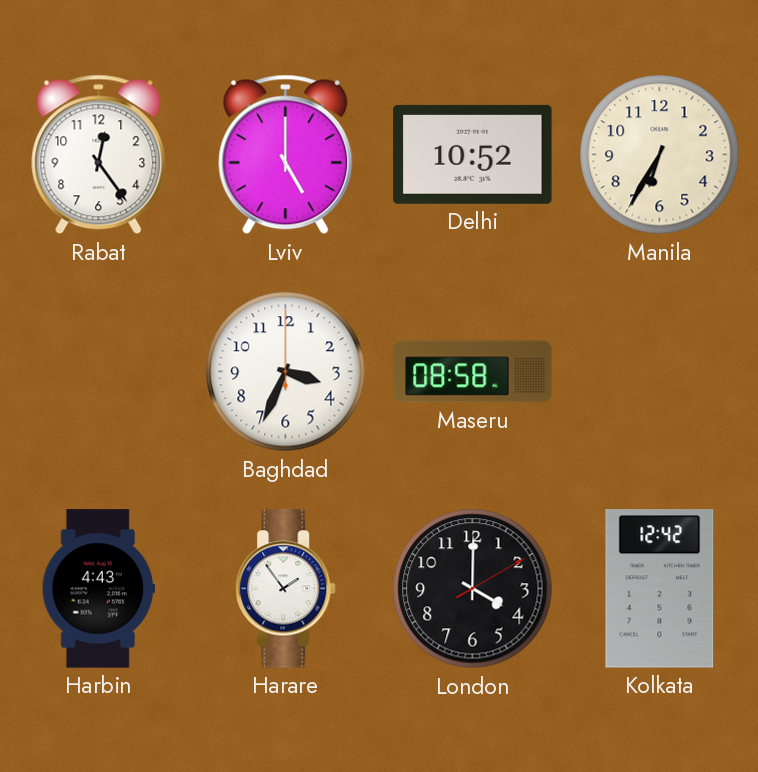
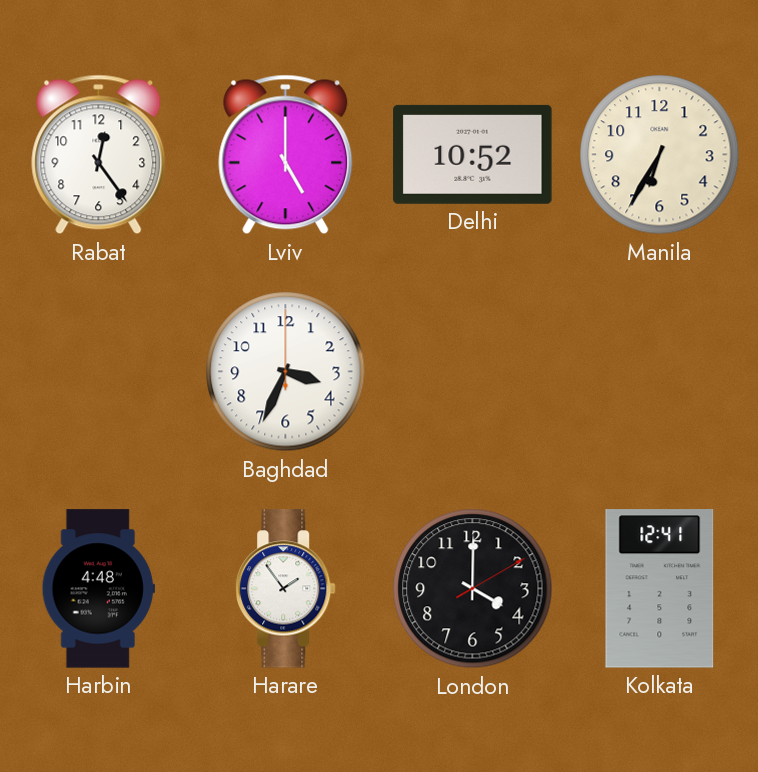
Maseru: 08:58 -> none
Harbin: 4:43 -> 4:48
Kolkata: 12:42 -> 12:41
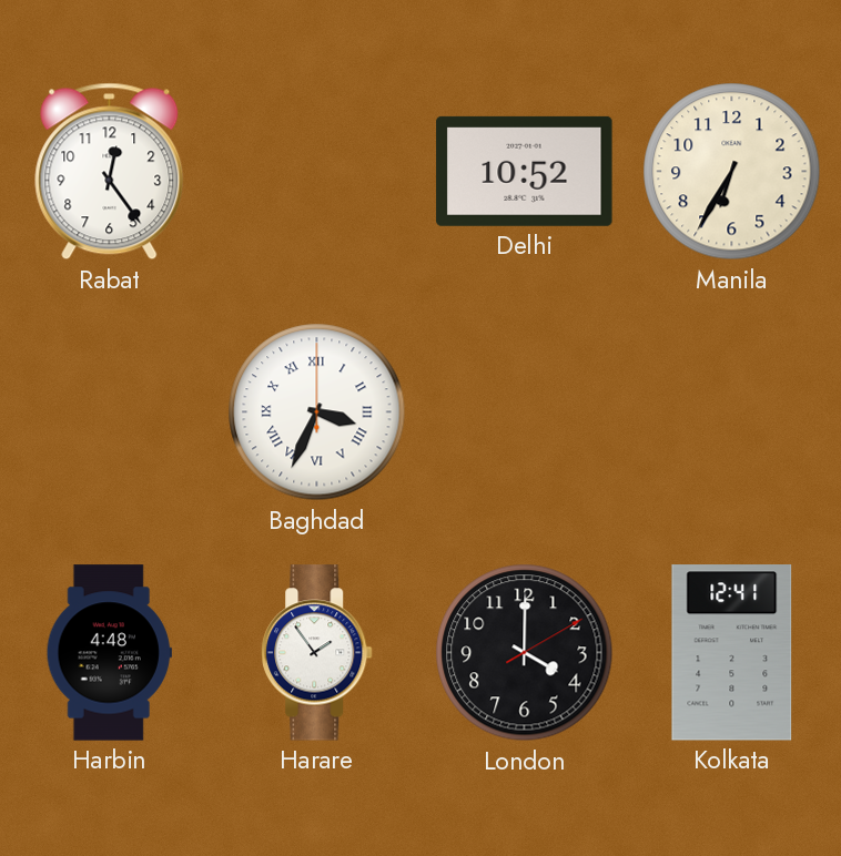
Lviv: 5:00 -> none
Baghdad numerals: Arabic -> Roman
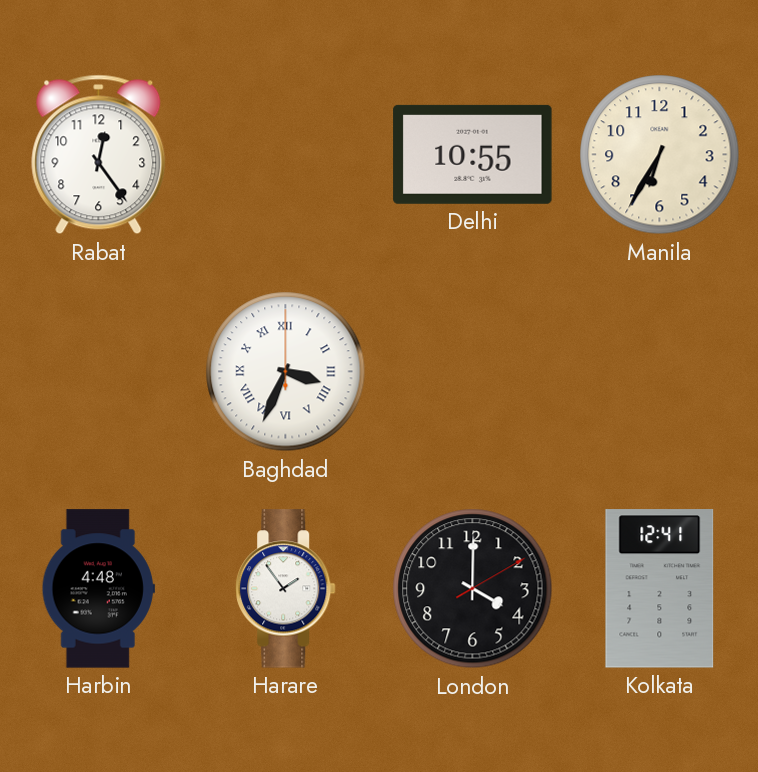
Delhi: 10:52 -> 10:55
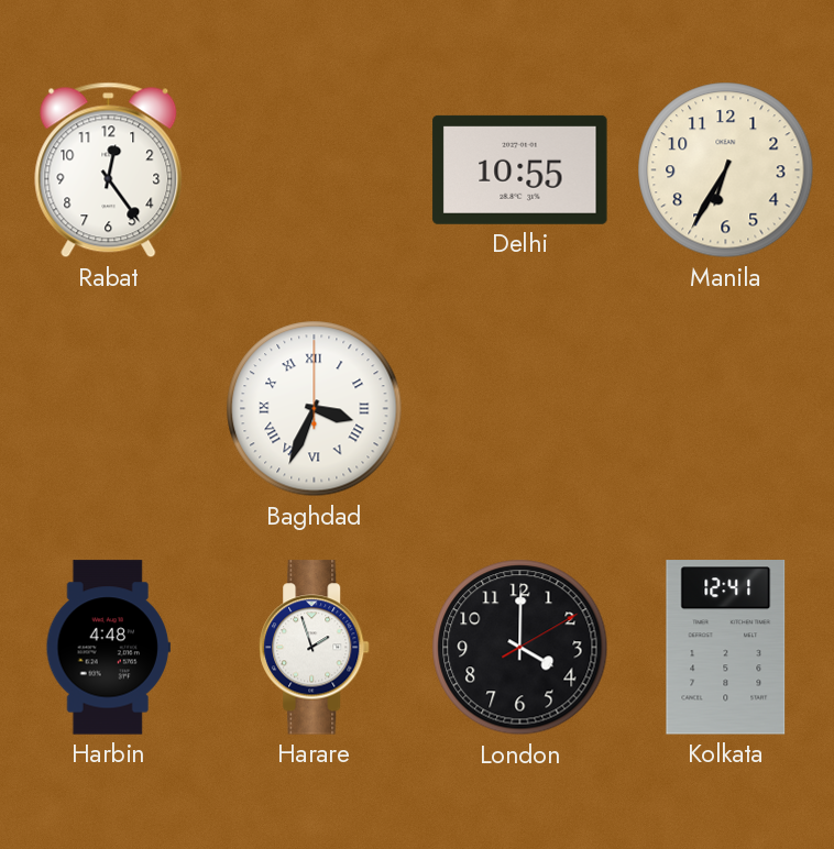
Harare: 1:54 -> 1:57
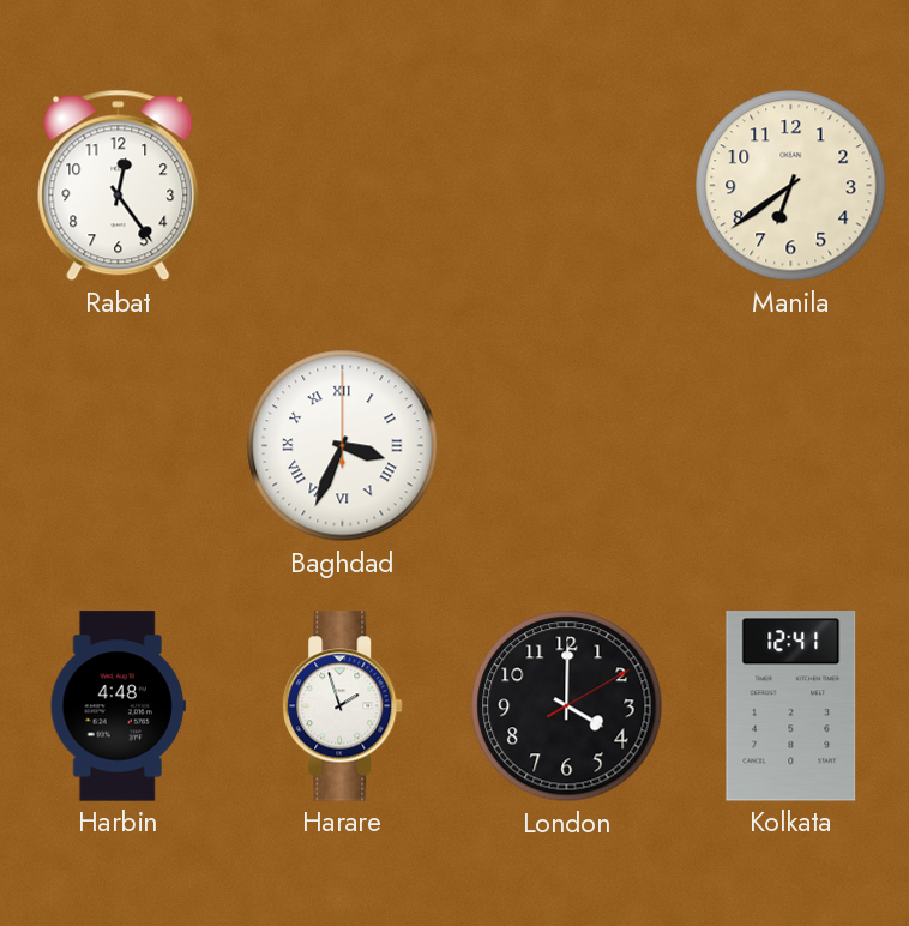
Delhi: 10:55 -> none
Manila: 6:35 -> 6:39
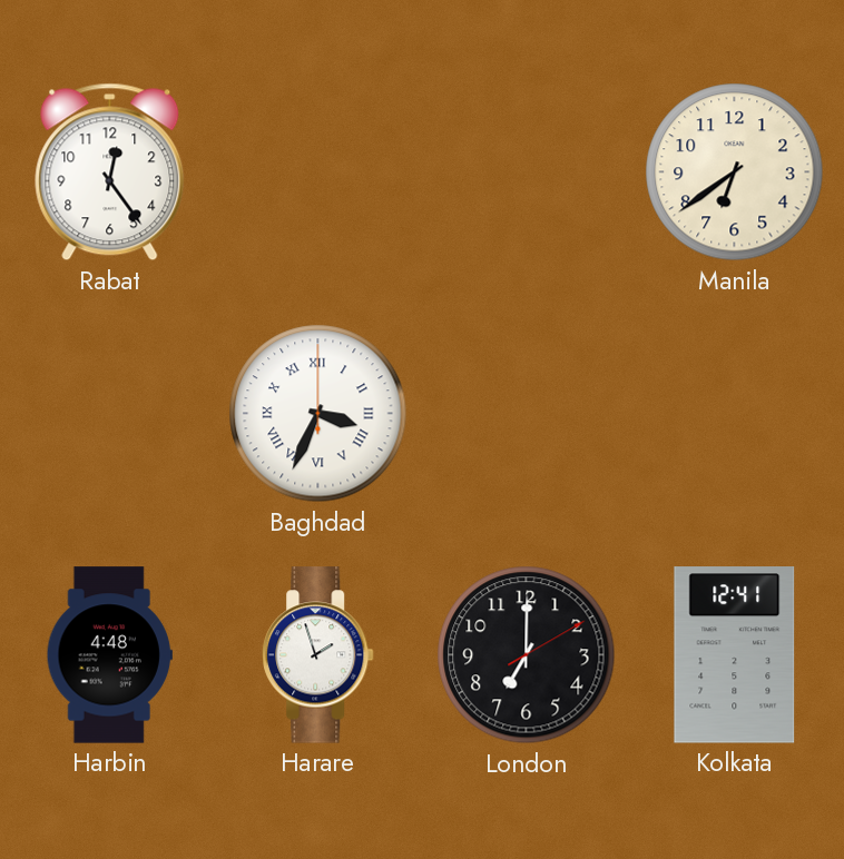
London: 4:00 -> 7:00
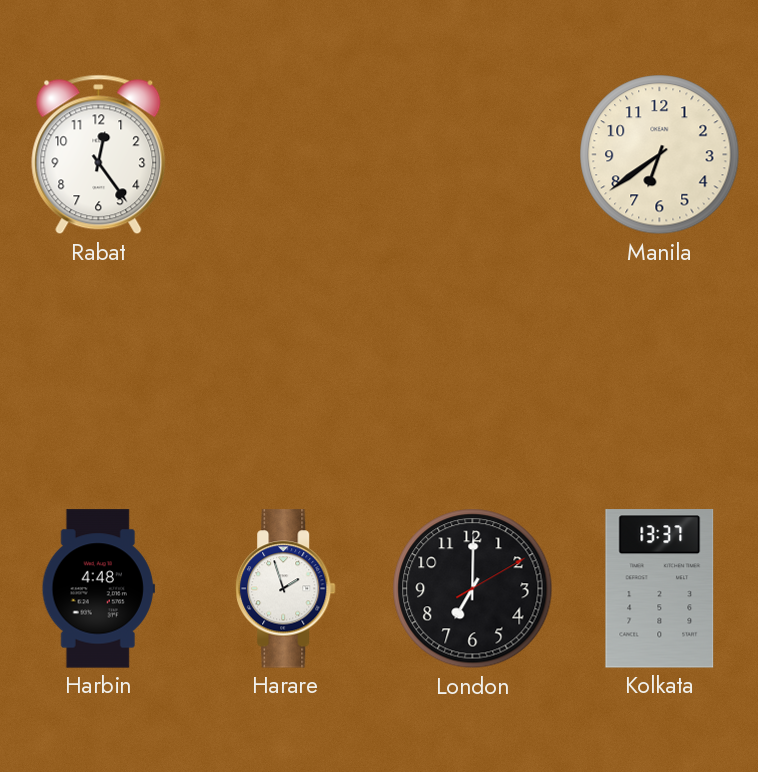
Baghdad: 3:34 -> none
Kolkata: 12:41 -> 13:37
